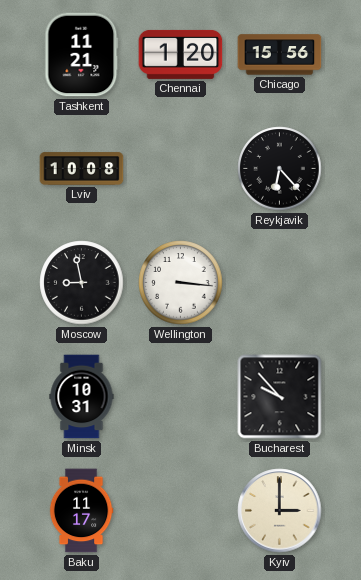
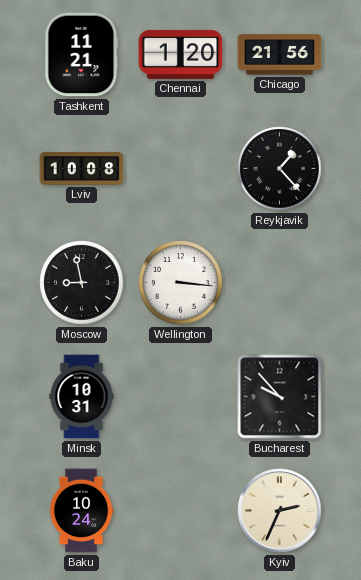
Chicago: 15:56 -> 21:56
Reykjavik: 6:23 -> 1:23
Baku: 11:17 -> 10:24
Kyiv: 3:00 -> 2:34
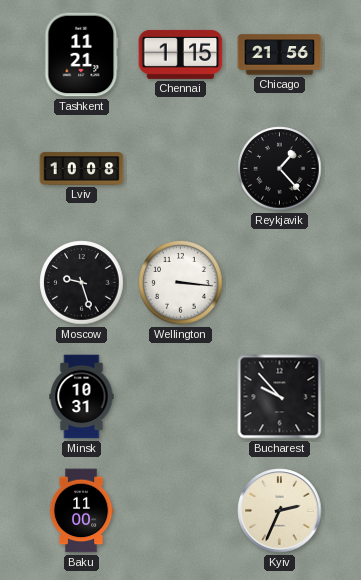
Chennai: 1:20 -> 1:15
Moscow: 8:58 -> 9:27
Baku: 10:24 -> 11:00
